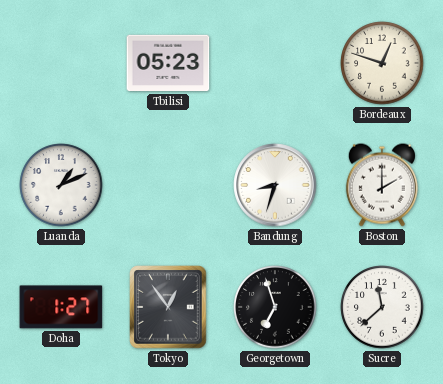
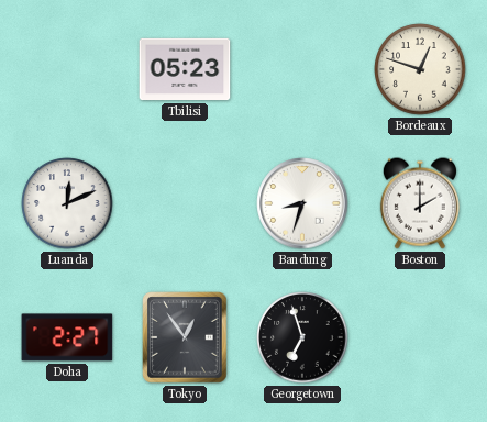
Luanda: 1:11 -> 12:11
Doha: 1:27 -> 2:27
Sucre: 11:38 -> none
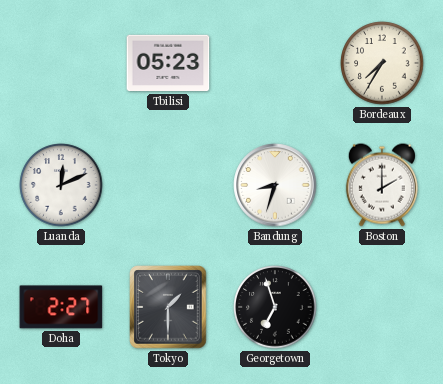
Bordeaux: 12:48 -> 7:35
Tokyo: 12:54 -> 1:30
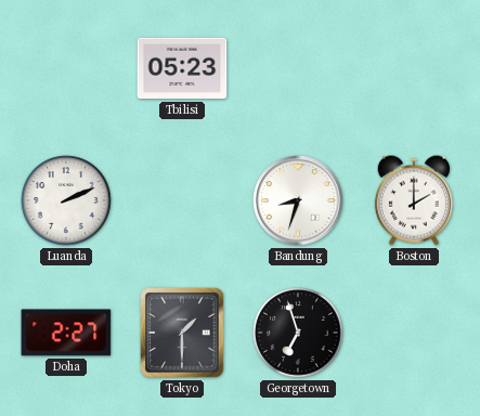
Bordeaux: 7:35 -> none
Luanda: 12:11 -> 2:11
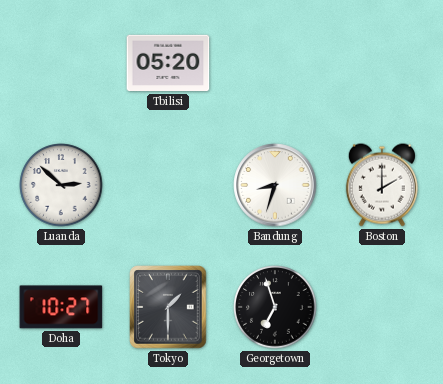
Tbilisi: 05:23 -> 05:20
Luanda: 2:11 -> 2:52
Doha: 2:27 -> 10:27
